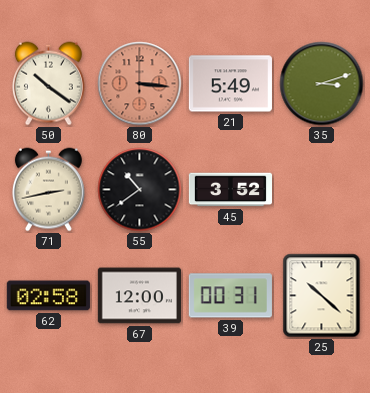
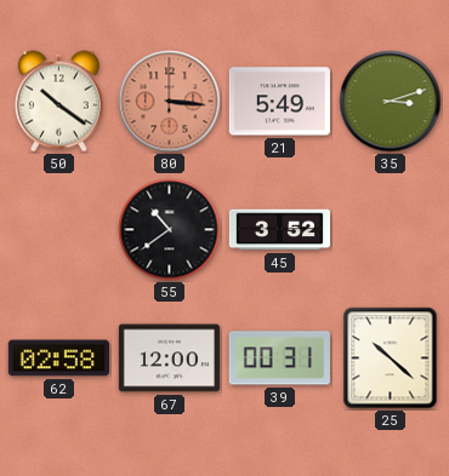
71: 2:43 -> none
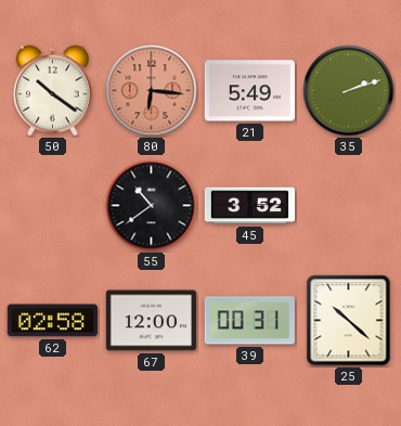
80: 3:16 -> 6:16
35: 3:12 -> 2:12
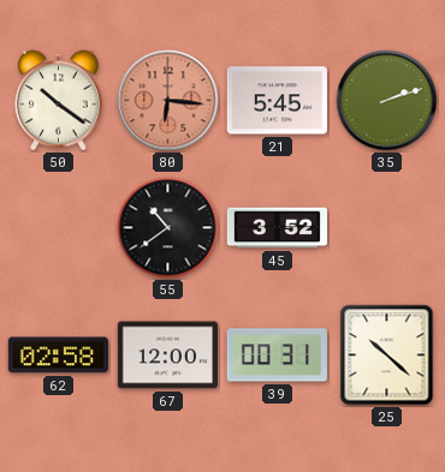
21: 5:49 -> 5:45
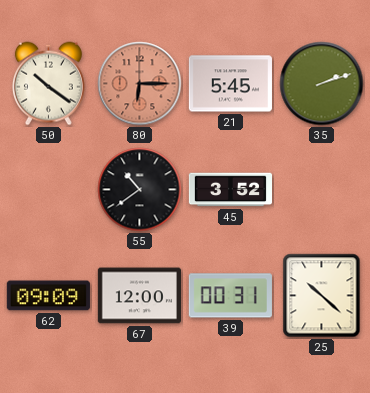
80: 6:16 -> 6:15
62: 02:58 -> 09:09
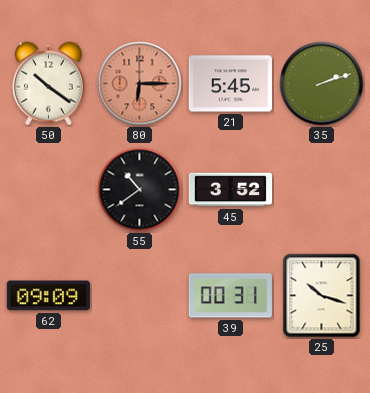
67: 12:00 -> none
25: 10:22 -> 10:18
